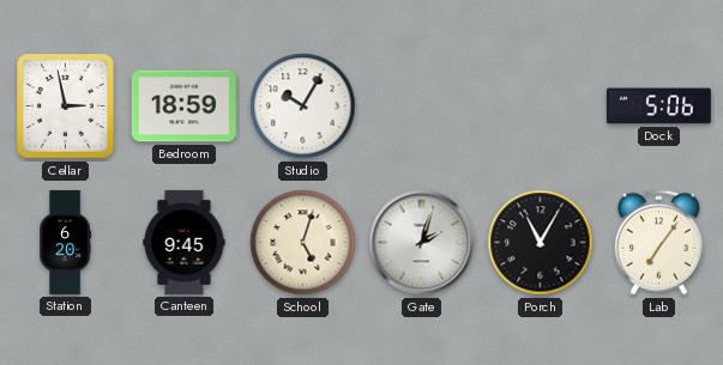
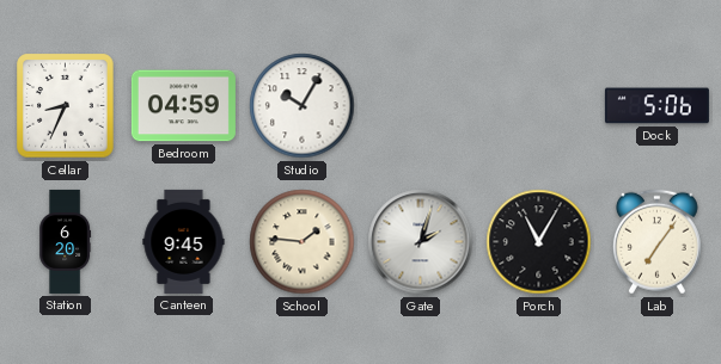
Cellar: 2:58 -> 8:34
Bedroom: 18:59 -> 04:59
School: 5:03 -> 1:46
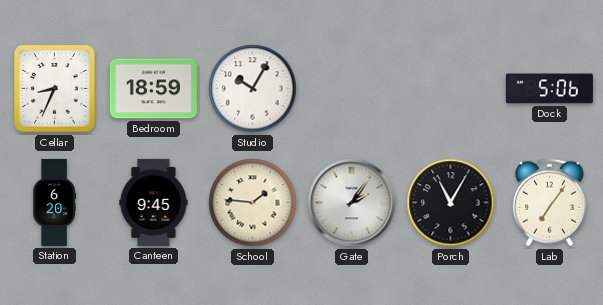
Bedroom: 04:59 -> 18:59
Gate: 2:03 -> 2:06
